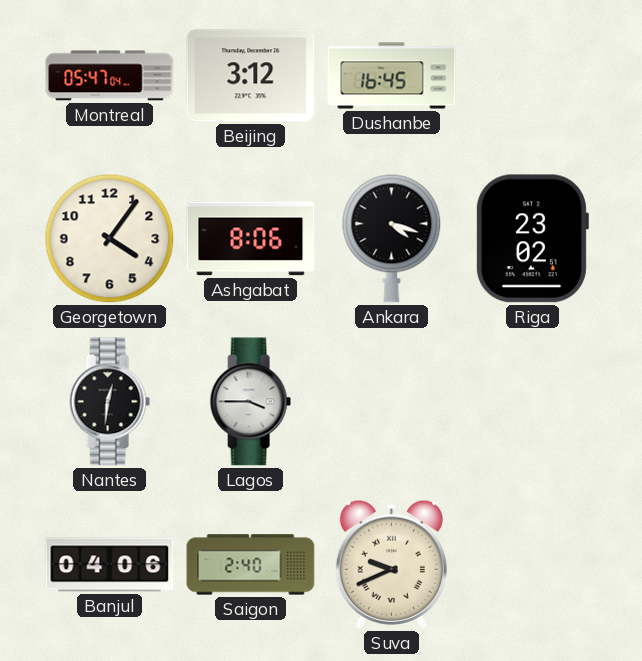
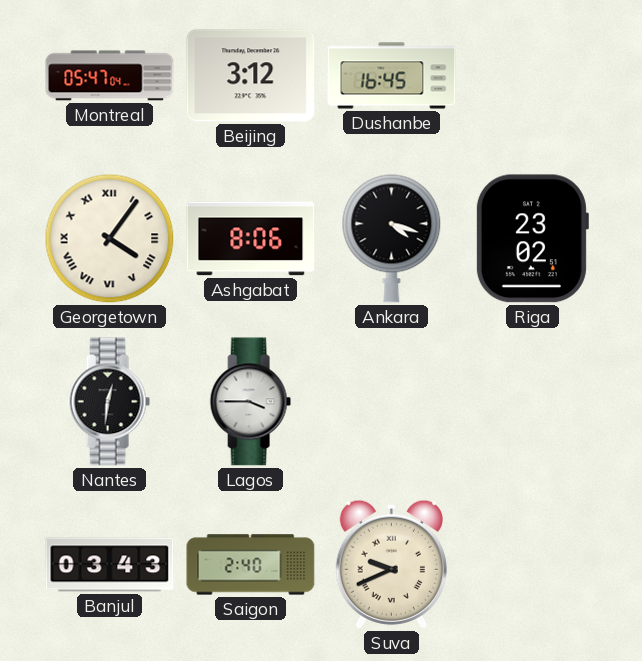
Georgetown numerals: Arabic -> Roman
Banjul: 04:06 -> 03:43
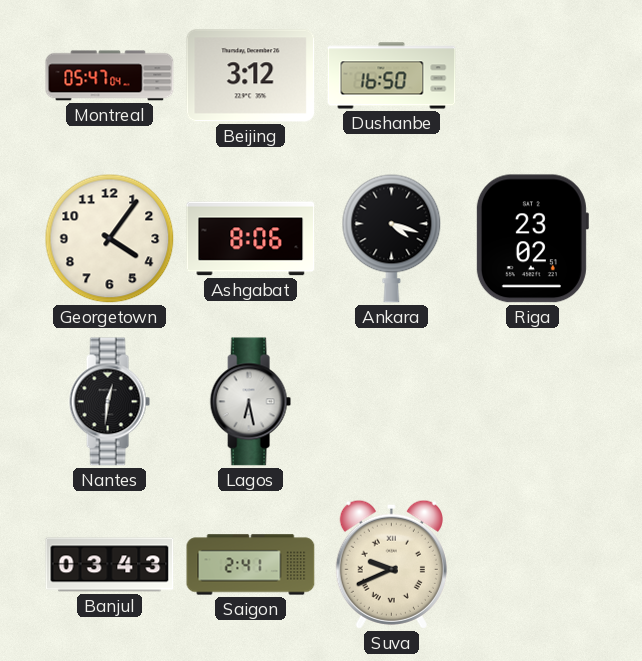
Dushanbe: 16:45 -> 16:50
Georgetown numerals: Roman -> Arabic
Lagos: 3:45 -> 6:28
Saigon: 2:40 -> 2:41
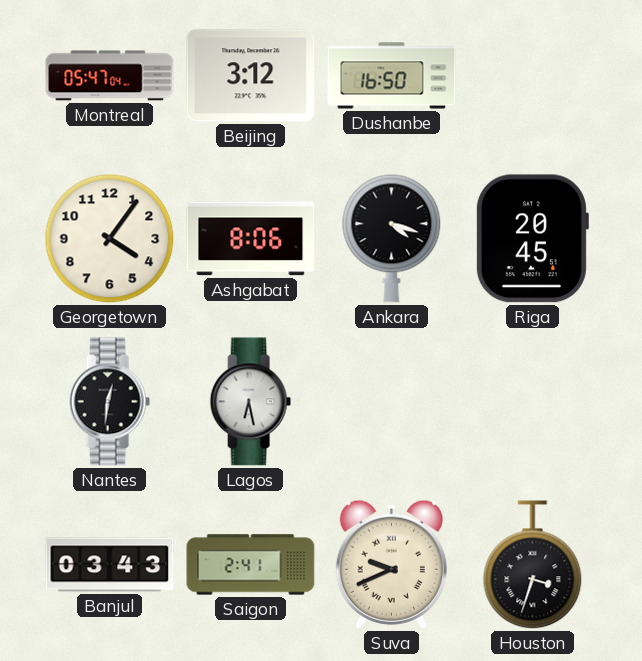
Riga: 23:02 -> 20:45
Houston: none -> 3:33
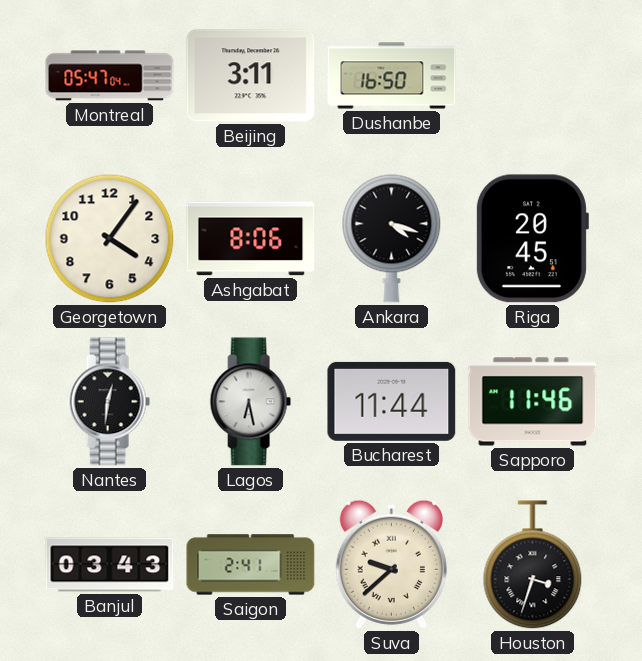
Beijing: 3:12 -> 3:11
Bucharest: none -> 11:44
Sapporo: none -> 11:46
Suva: 9:41 -> 9:38
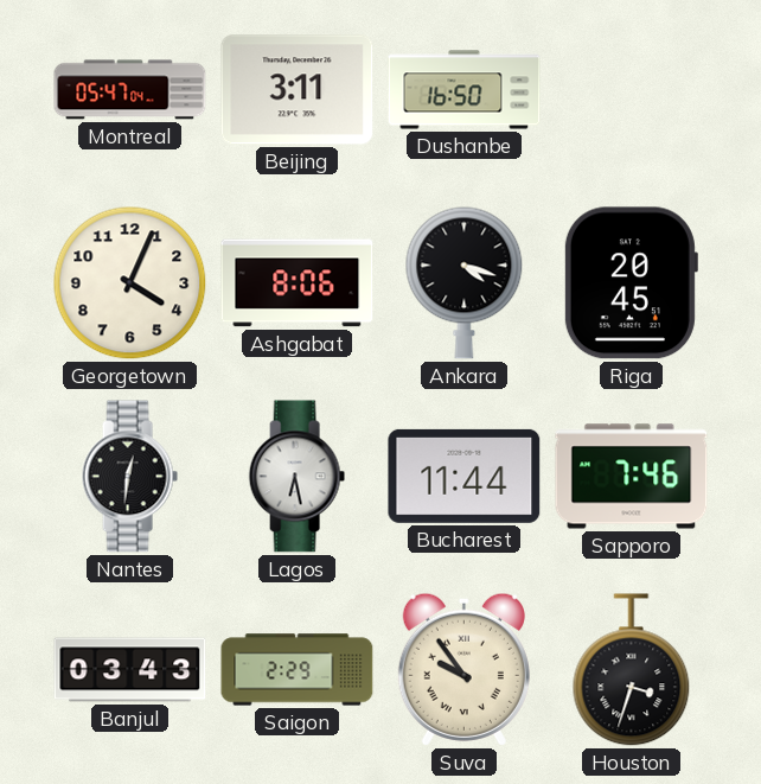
Georgetown: 4:06 -> 4:04
Sapporo: 11:46 -> 7:46
Saigon: 2:41 -> 2:29
Suva: 9:38 -> 9:54
